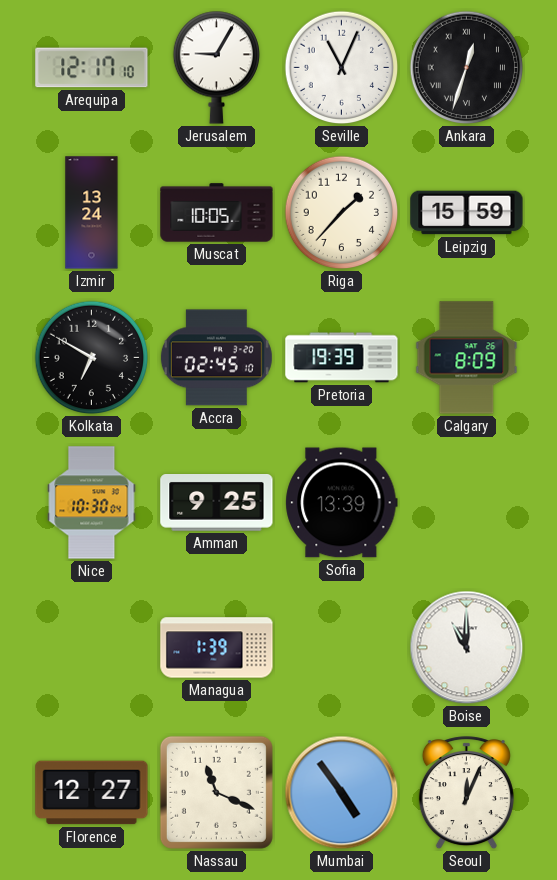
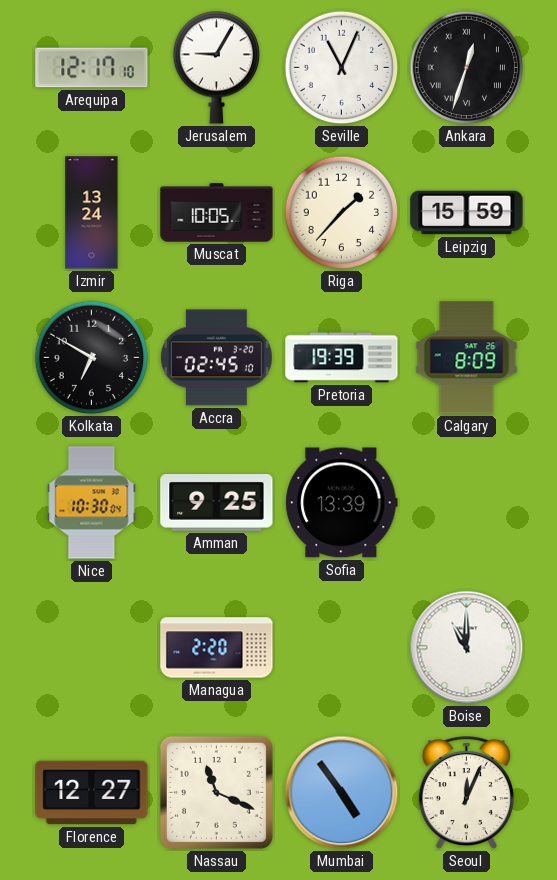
Managua: 1:39 -> 2:20
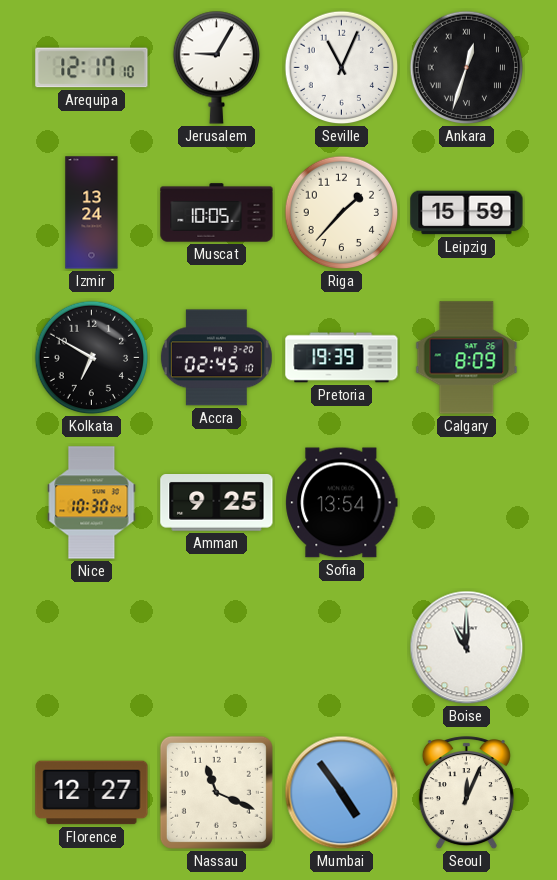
Sofia: 13:39 -> 13:54
Managua: 2:20 -> none
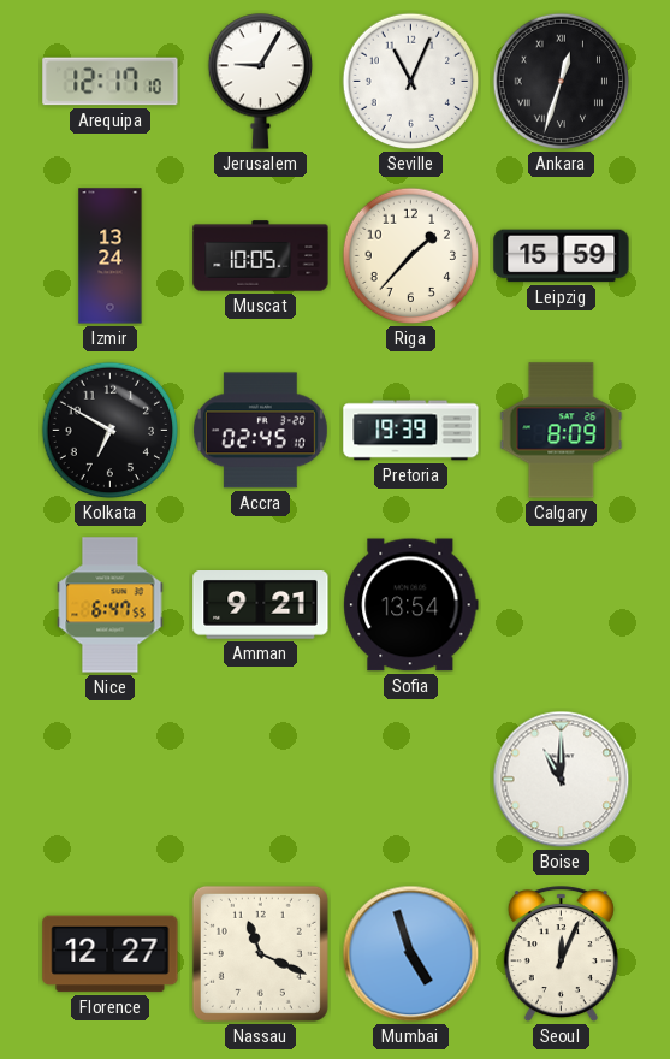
Nice: 10:30 -> 6:47
Amman: 9:25 -> 9:21
Mumbai: 4:54 -> 4:57
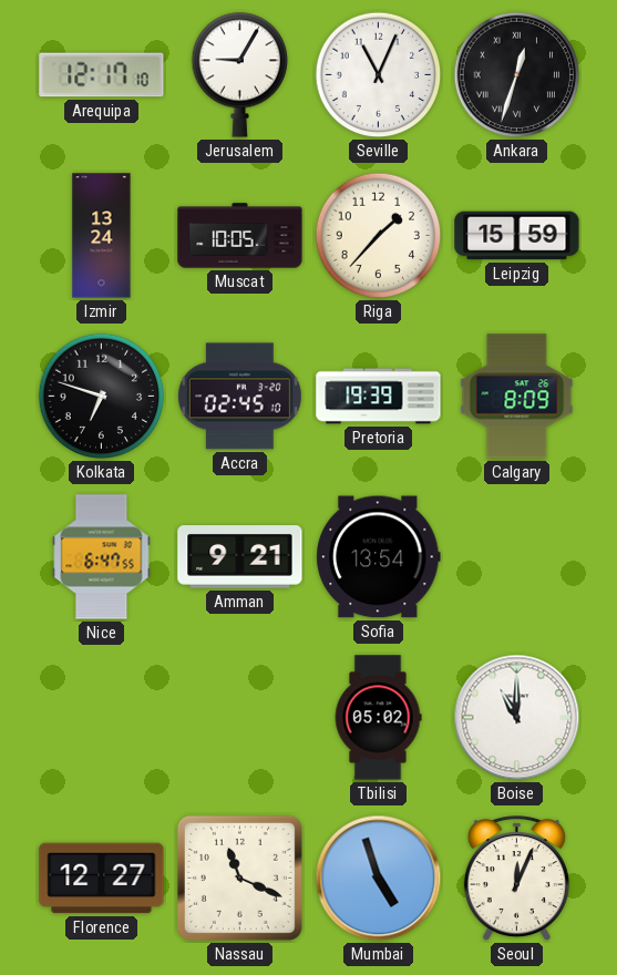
Kolkata: 6:50 -> 6:48
Tbilisi: none -> 05:02
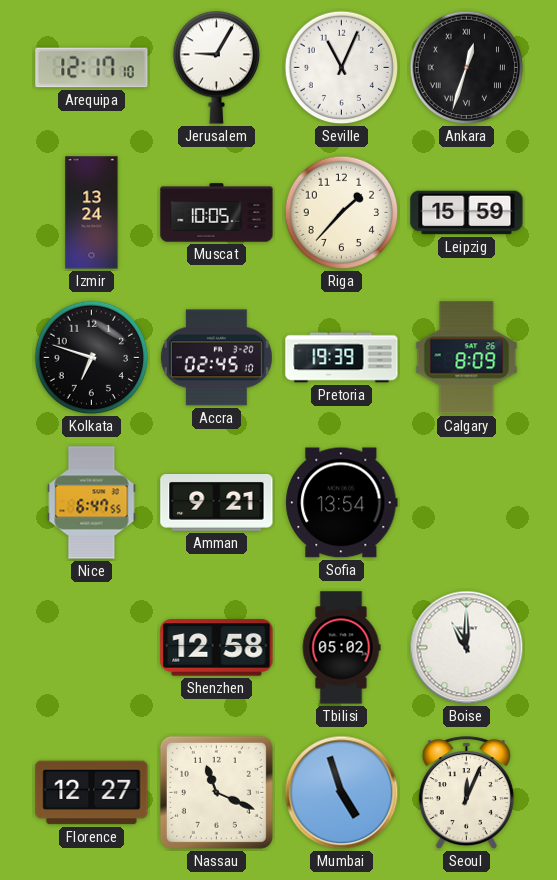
Shenzhen: none -> 12:58
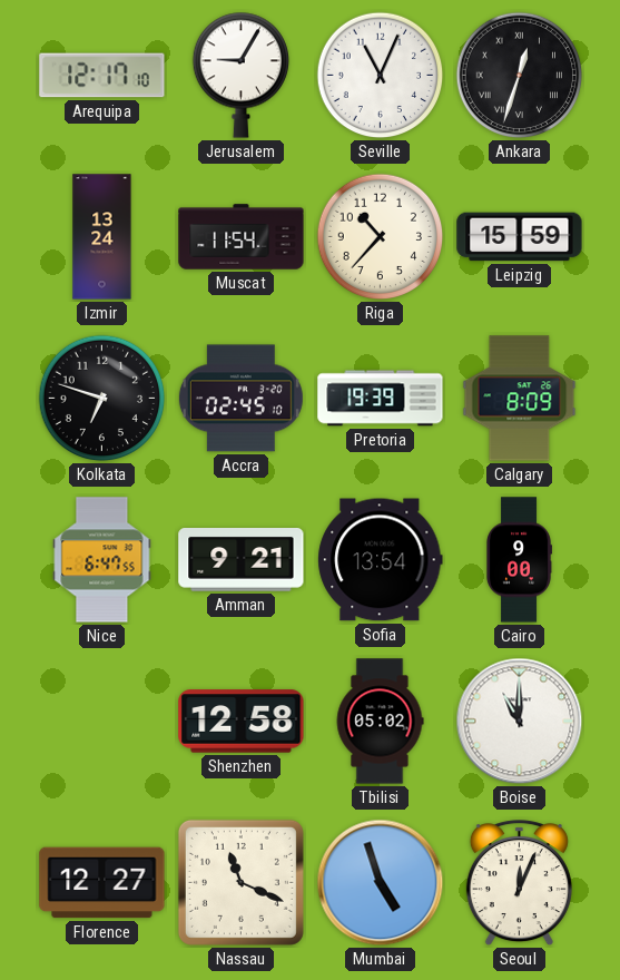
Muscat: 10:05 -> 11:54
Riga: 1:37 -> 10:37
Cairo: none -> 9:00
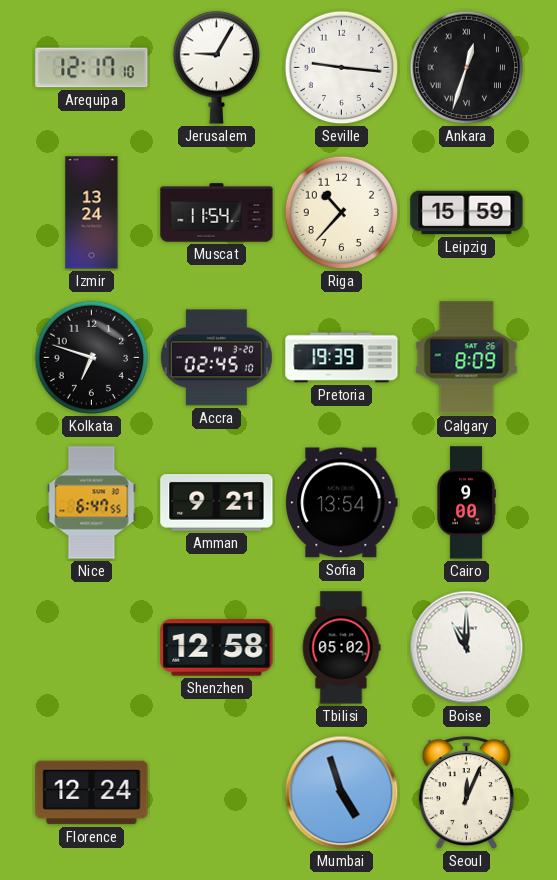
Seville: 11:04 -> 9:16
Florence: 12:27 -> 12:24
Nassau: 11:19 -> none
